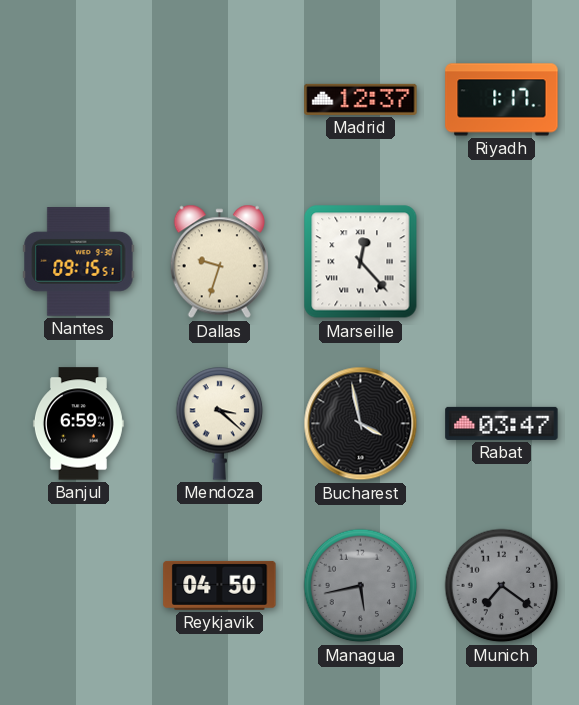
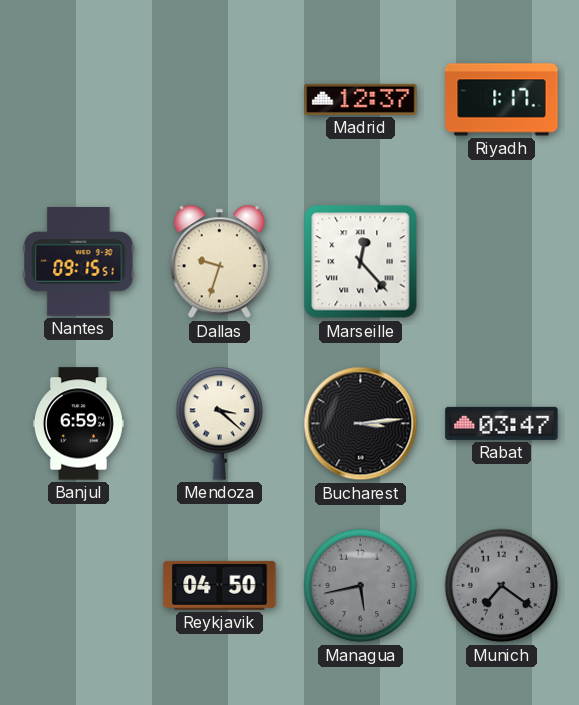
Bucharest: 3:58 -> 3:14
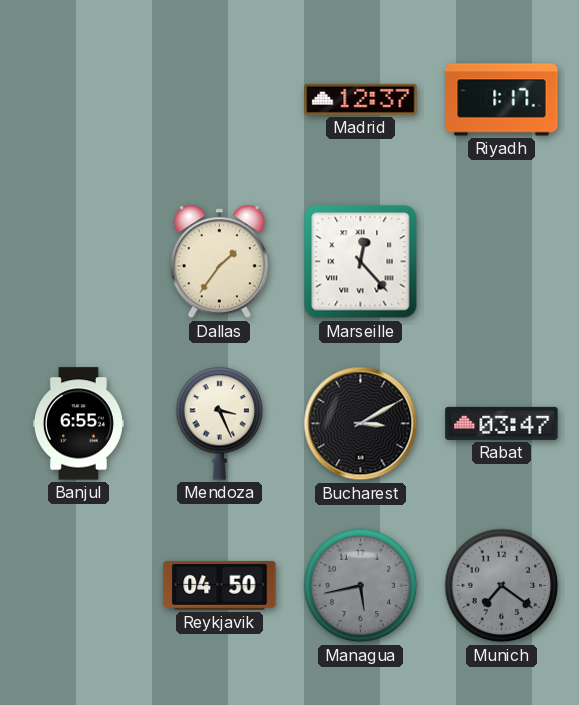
Nantes: 09:15 -> none
Dallas: 9:33 -> 1:36
Banjul: 6:59 -> 6:55
Mendoza: 3:22 -> 3:26
Bucharest: 3:14 -> 3:10
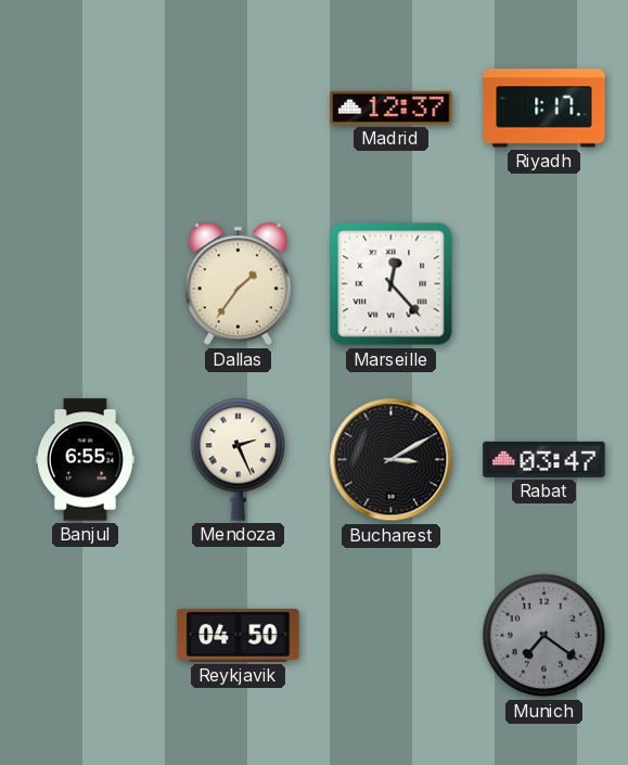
Mendoza: 3:26 -> 2:26
Managua: 5:43 -> none
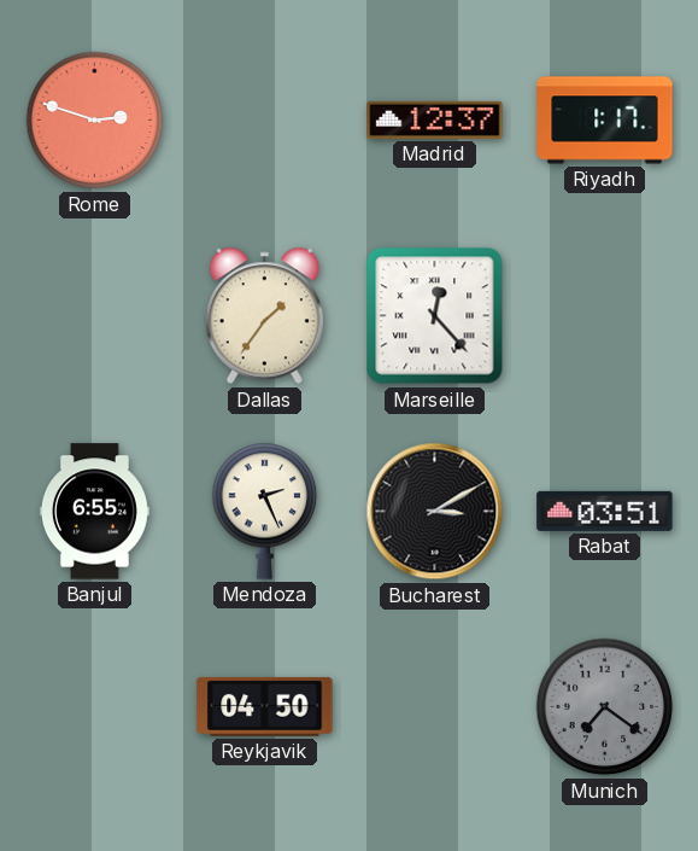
Rome: none -> 2:48
Rabat: 03:47 -> 03:51
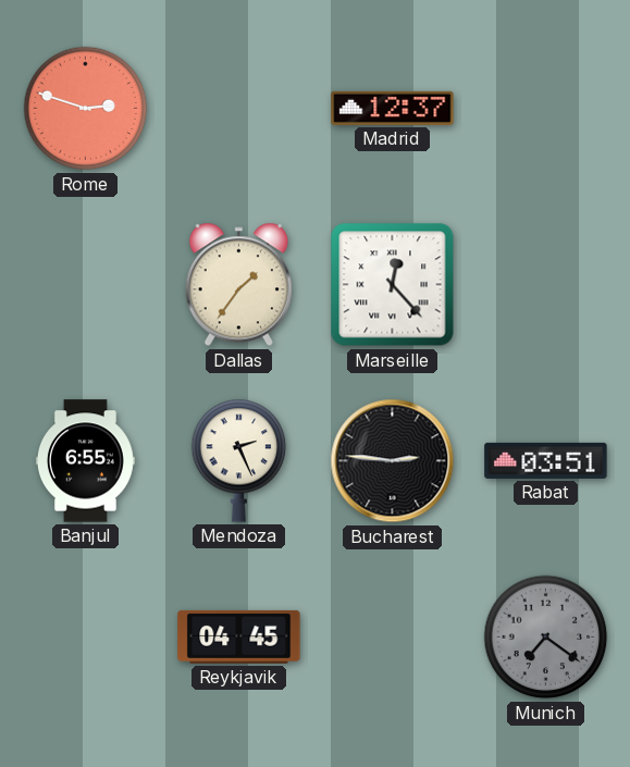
Riyadh: 1:17 -> none
Bucharest: 3:10 -> 2:46
Reykjavik: 04:50 -> 04:45
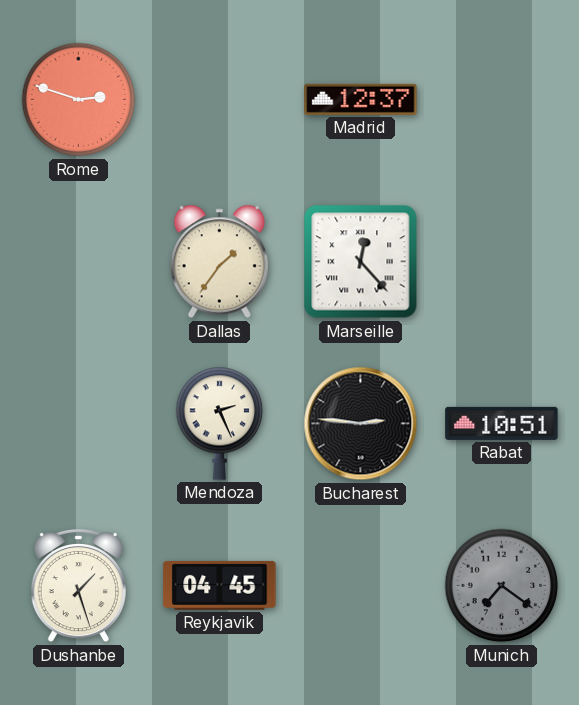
Banjul: 6:55 -> none
Rabat: 03:51 -> 10:51
Dushanbe: none -> 1:27
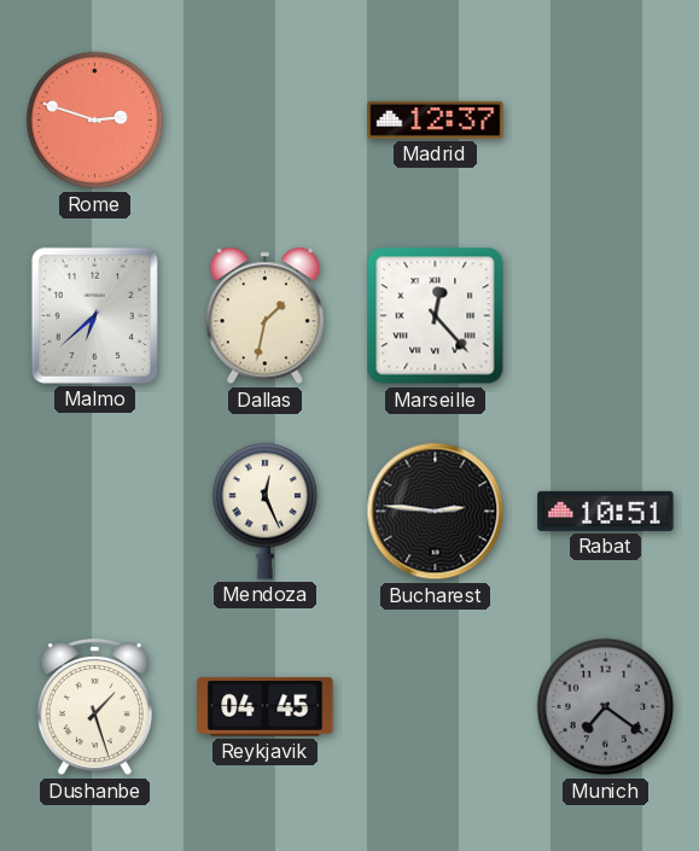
Malmo: none -> 6:38
Dallas: 1:36 -> 1:32
Mendoza: 2:26 -> 12:26
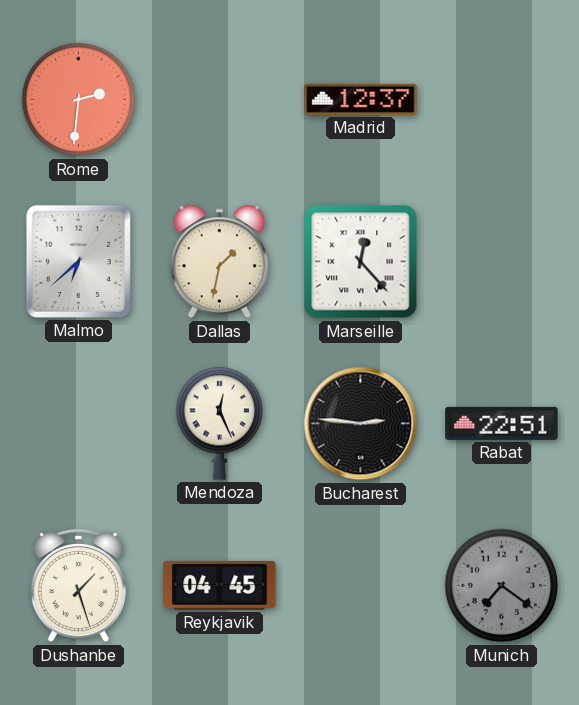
Rome: 2:48 -> 2:31
Rabat: 10:51 -> 22:51
